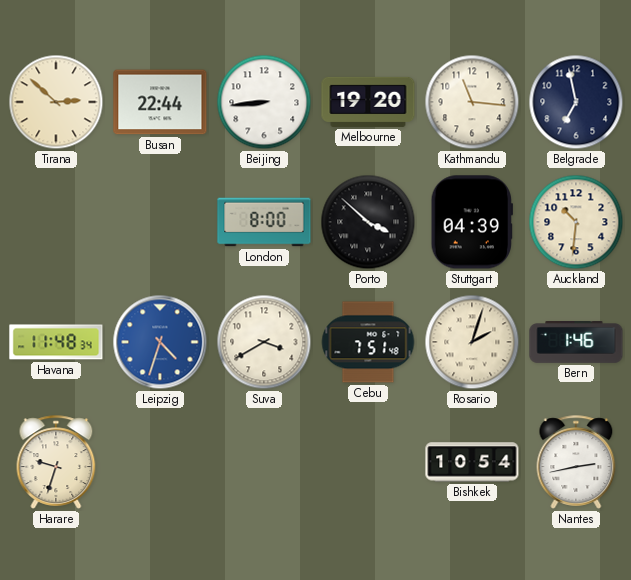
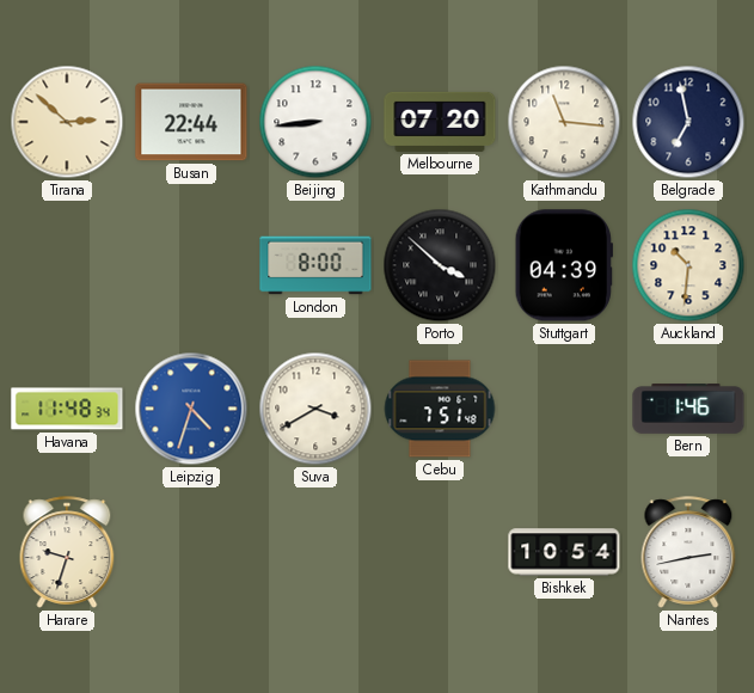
Melbourne: 19:20 -> 07:20
Rosario: 2:03 -> none
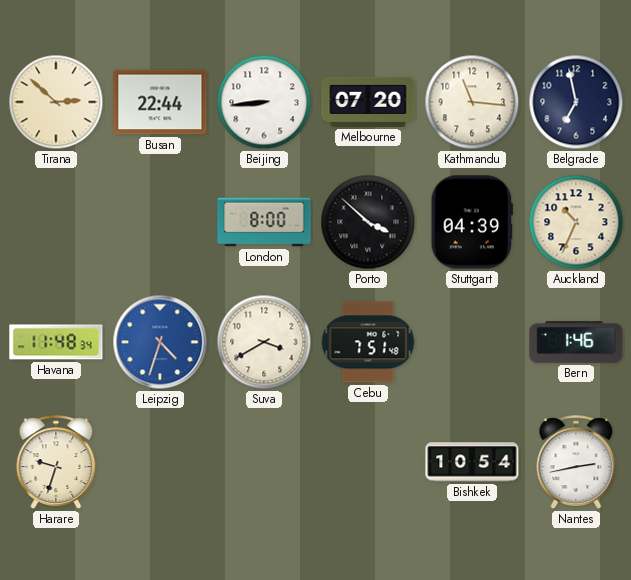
Auckland: 10:31 -> 10:34
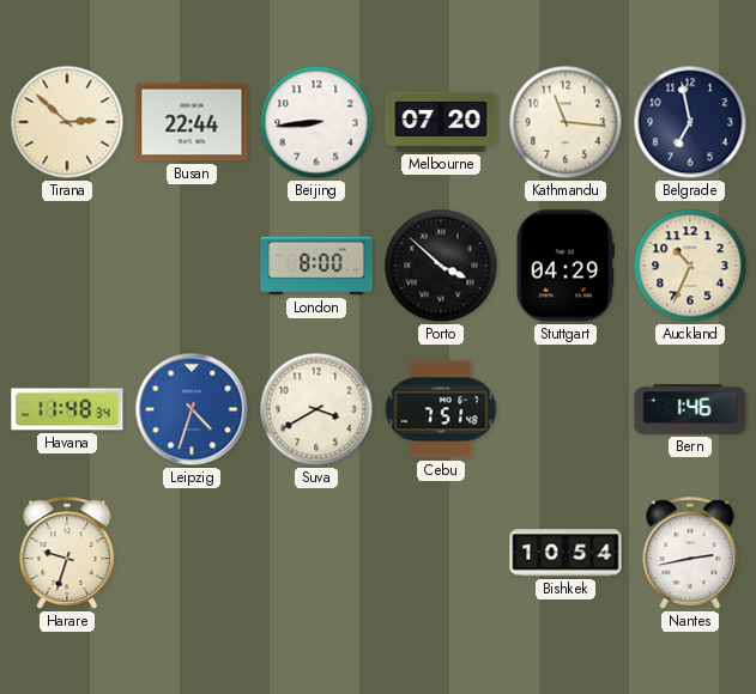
Stuttgart: 04:39 -> 04:29
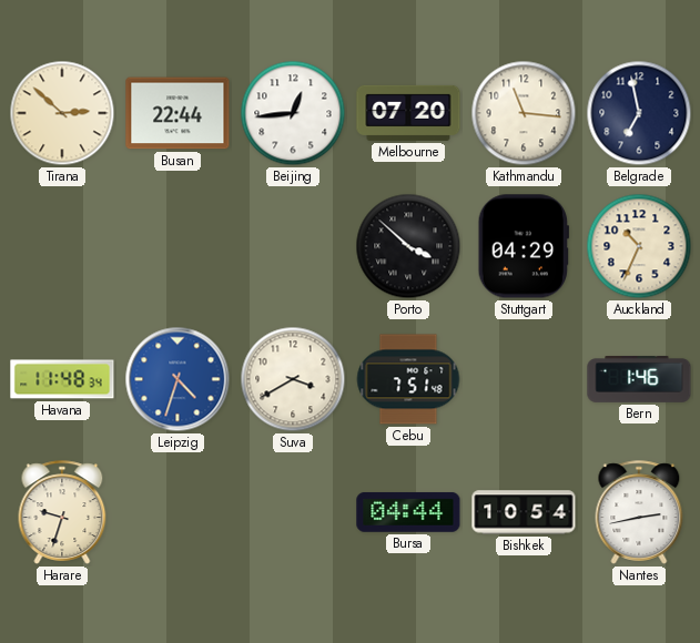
Beijing: 8:44 -> 12:44
London: 8:00 -> none
Bursa: none -> 04:44
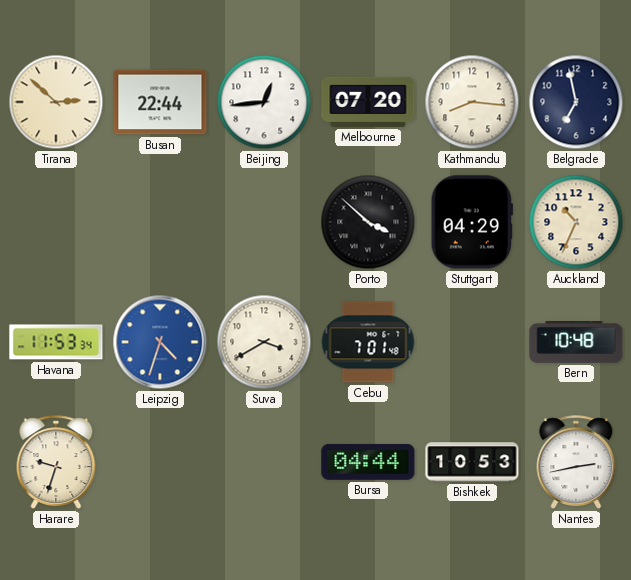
Kathmandu: 11:16 -> 8:16
Havana: 11:48 -> 11:53
Cebu: 7:51 -> 7:01
Bern: 1:46 -> 10:48
Bishkek: 10:54 -> 10:53
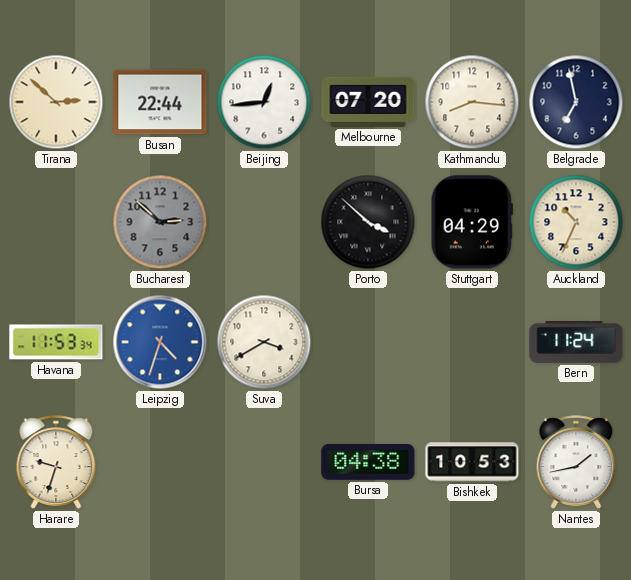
Bucharest: none -> 2:52
Cebu: 7:01 -> none
Bern: 10:48 -> 11:24
Bursa: 04:44 -> 04:38
Nantes: 2:43 -> 1:43
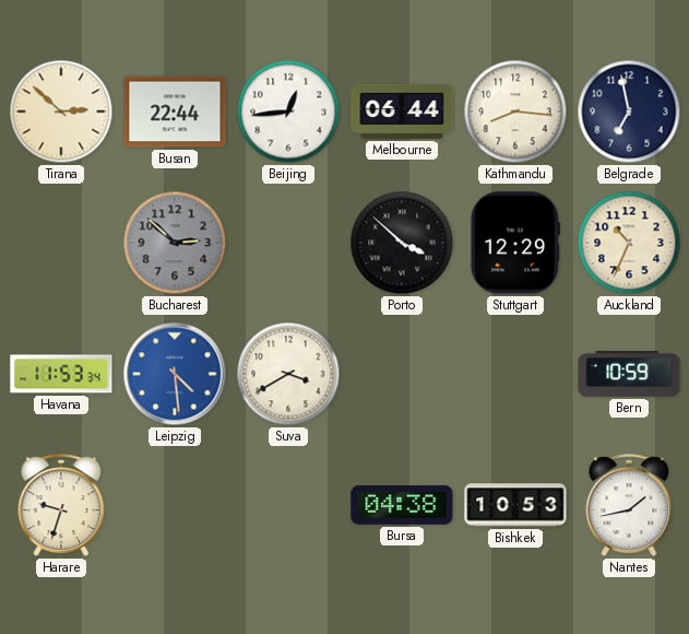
Melbourne: 07:20 -> 06:44
Stuttgart: 04:29 -> 12:29
Leipzig: 4:33 -> 4:29
Bern: 11:24 -> 10:59
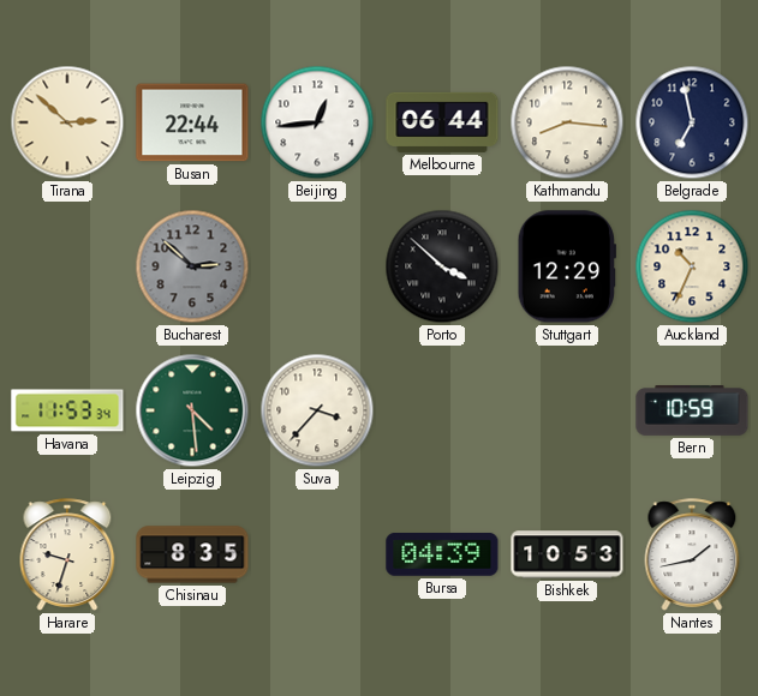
Leipzig dial: blue -> green
Suva: 3:40 -> 3:37
Chisinau: none -> 8:35
Bursa: 04:38 -> 04:39
